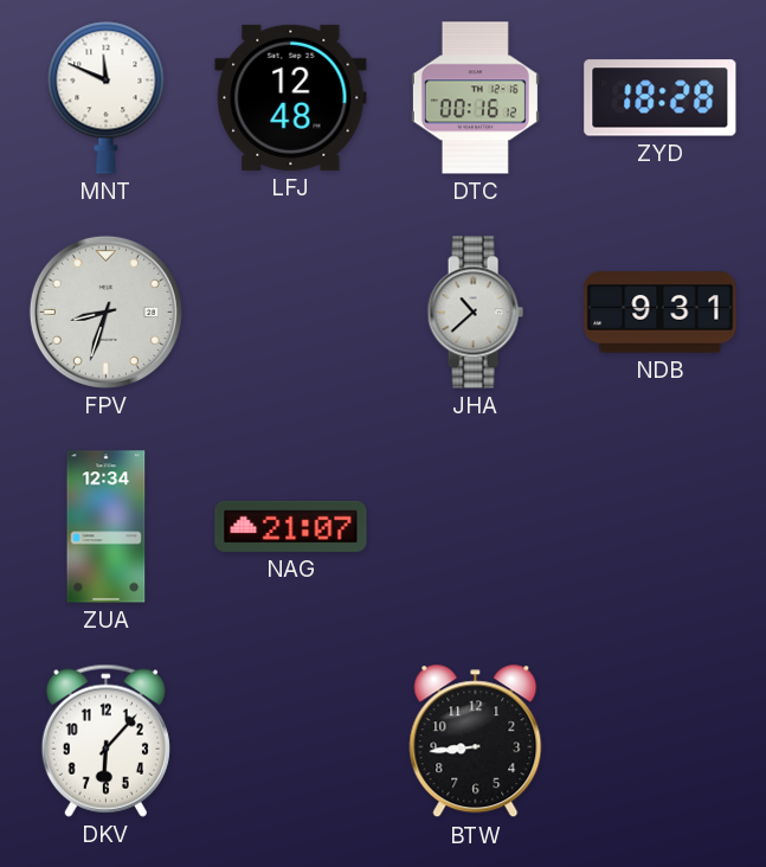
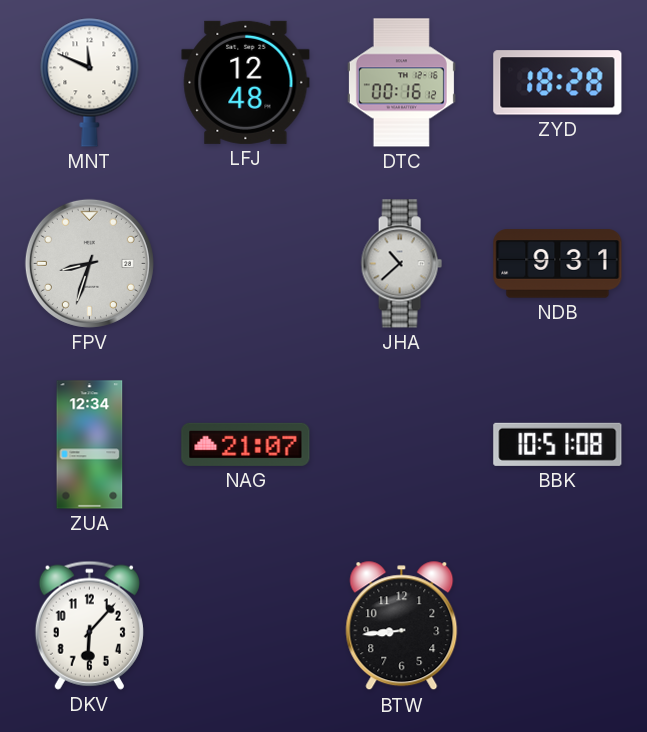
BBK: none -> 10:51
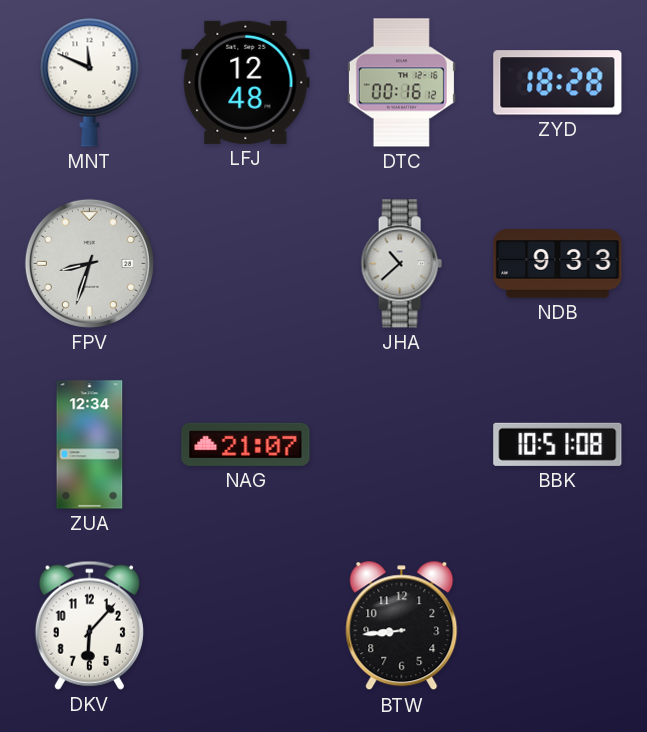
NDB: 9:31 -> 9:33
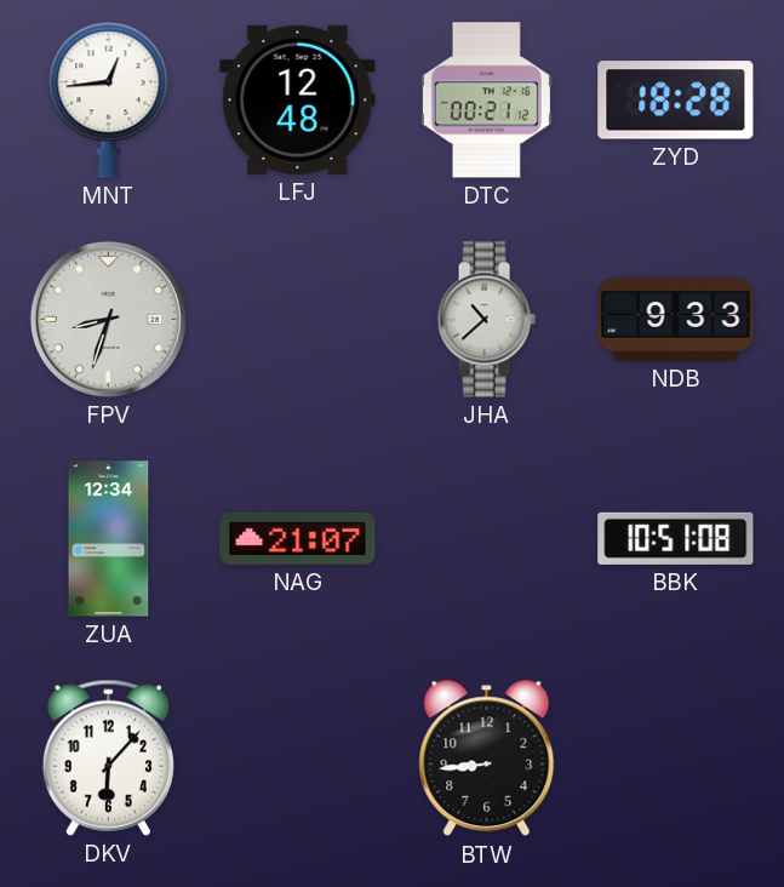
MNT: 11:49 -> 12:44
DTC: 00:16 -> 00:21
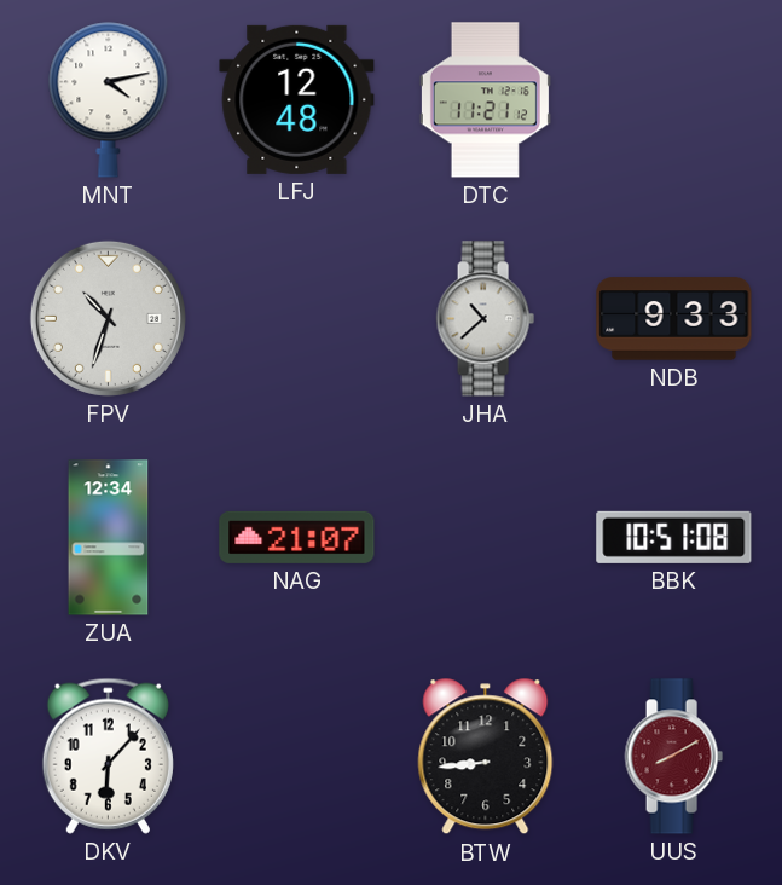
MNT: 12:44 -> 4:13
DTC: 00:21 -> 11:21
ZYD: 18:28 -> none
FPV: 8:33 -> 10:33
UUS: none -> 8:10
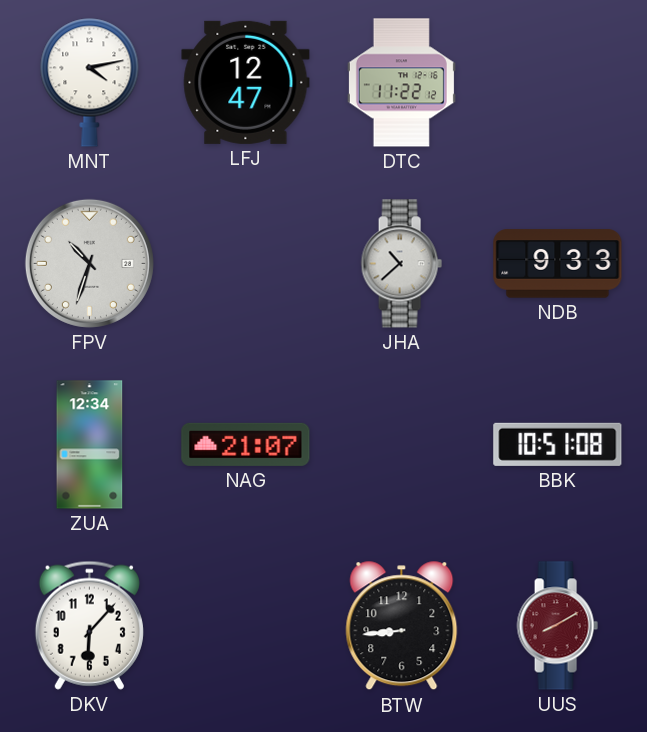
LFJ: 12:48 -> 12:47
DTC: 11:21 -> 11:22
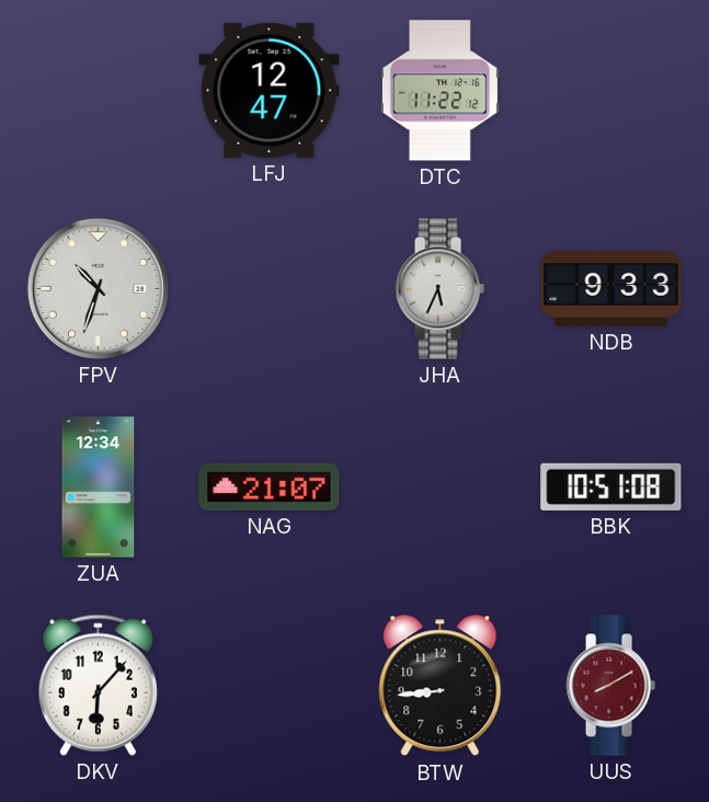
MNT: 4:13 -> none
JHA: 10:38 -> 5:34
